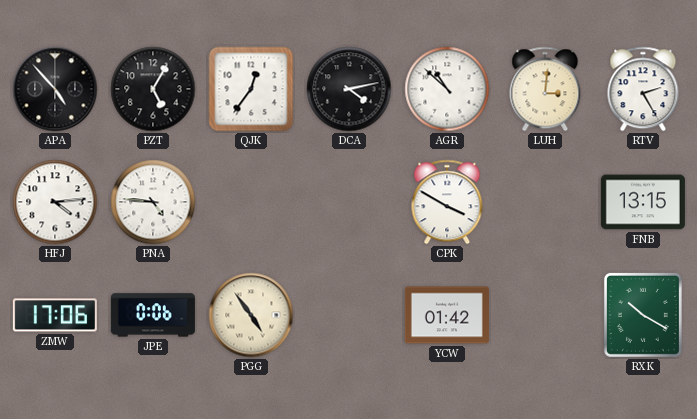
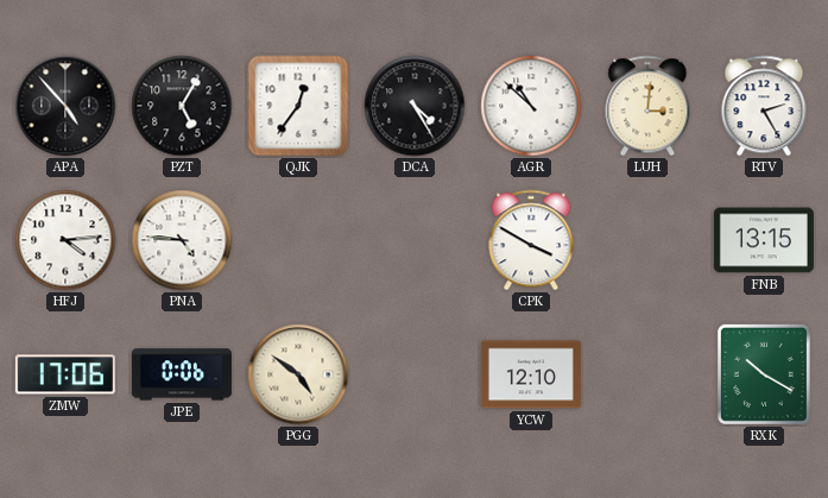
DCA: 4:13 -> 4:25
PGG: 4:54 -> 4:51
YCW: 01:42 -> 12:10
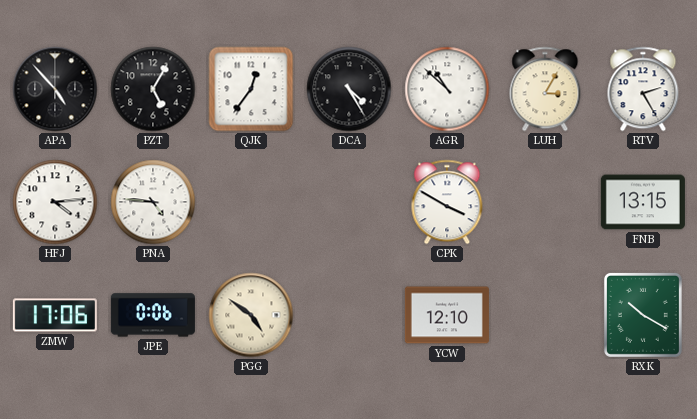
LUH: 3:01 -> 3:05
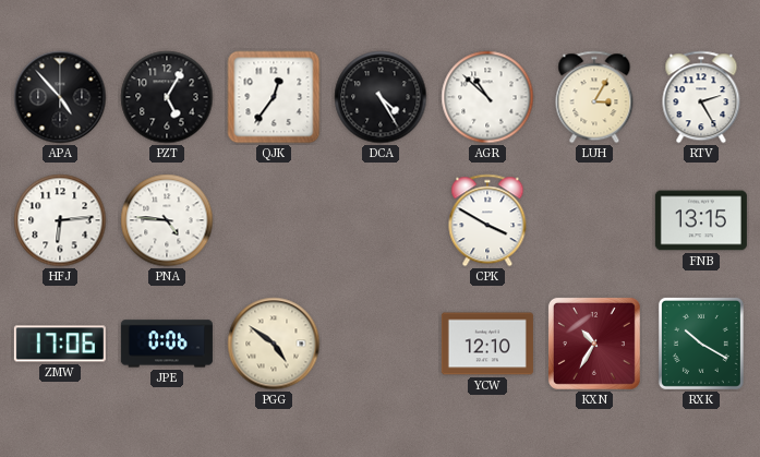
HFJ: 4:14 -> 6:14
KXN: none -> 10:35
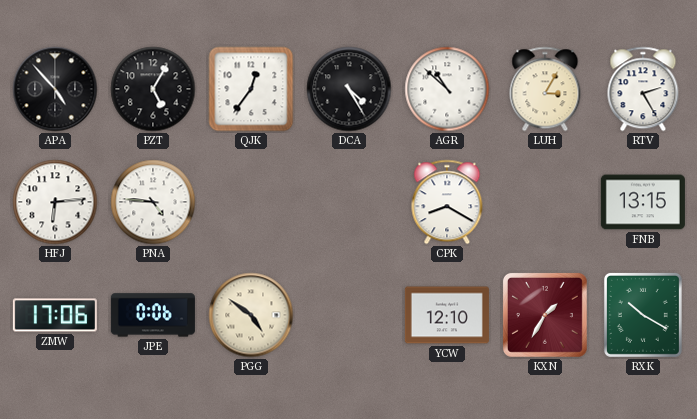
CPK: 3:50 -> 8:20
KXN: 10:35 -> 1:35
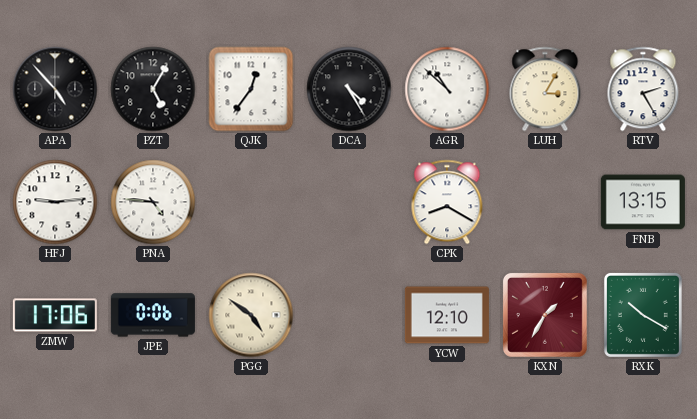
HFJ: 6:14 -> 9:14
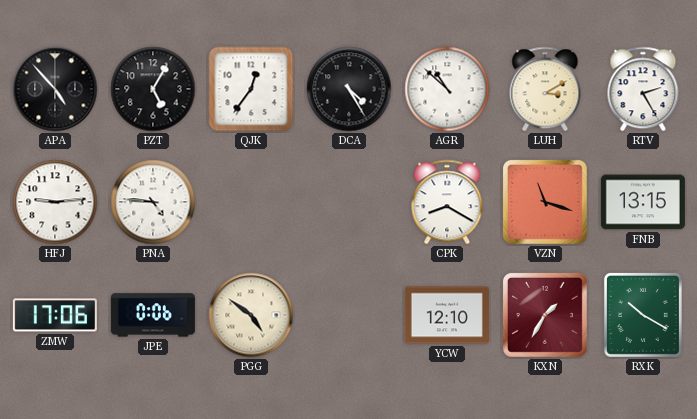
LUH: 3:05 -> 3:10
VZN: none -> 11:18
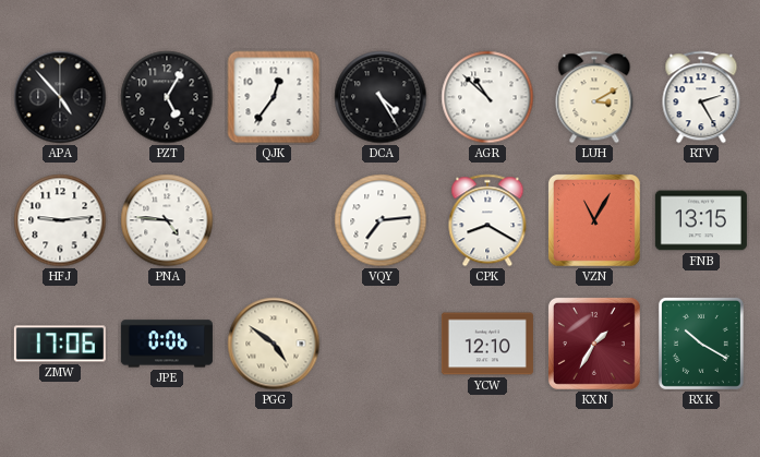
VQY: none -> 7:14
VZN: 11:18 -> 11:05
